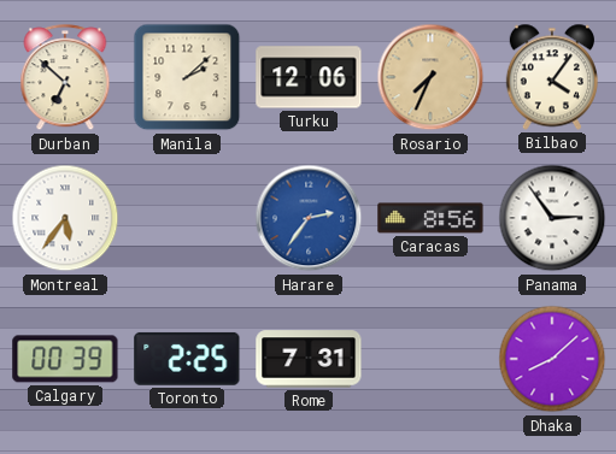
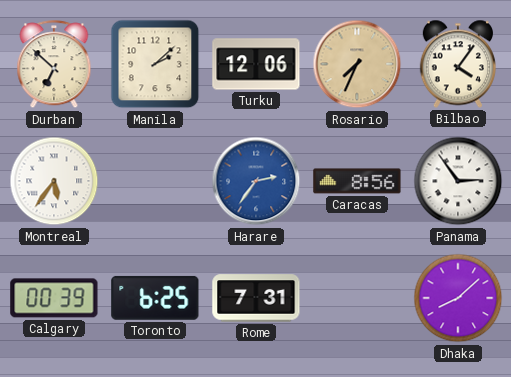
Toronto: 2:25 -> 6:25
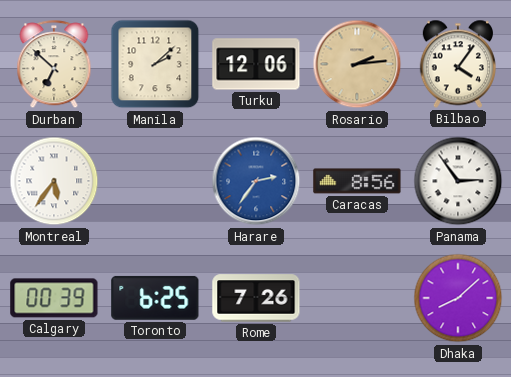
Rosario: 7:34 -> 2:14
Rome: 7:31 -> 7:26
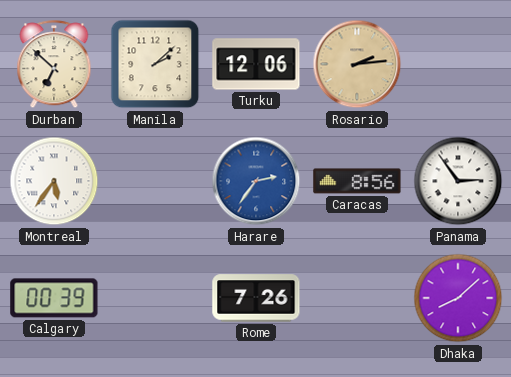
Bilbao: 4:06 -> none
Toronto: 6:25 -> none
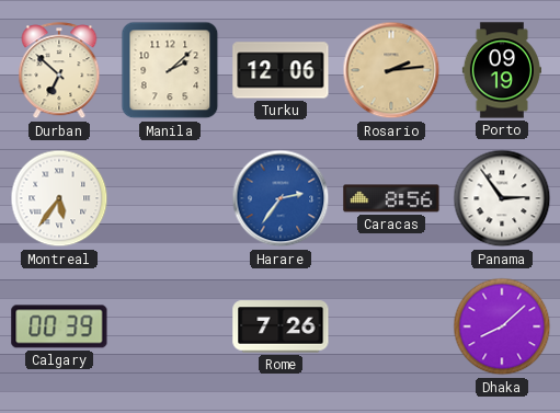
Porto: none -> 09:19
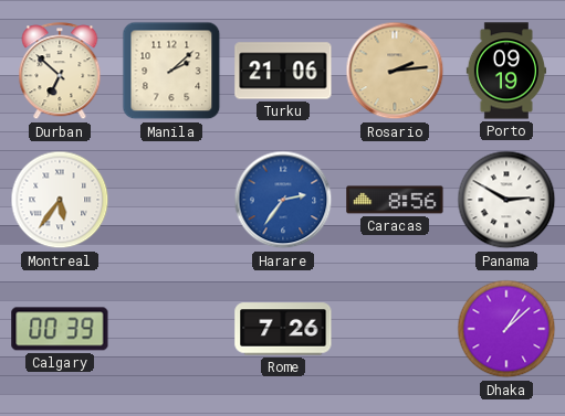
Turku: 12:06 -> 21:06
Panama: 2:54 -> 2:50
Dhaka: 8:08 -> 1:08
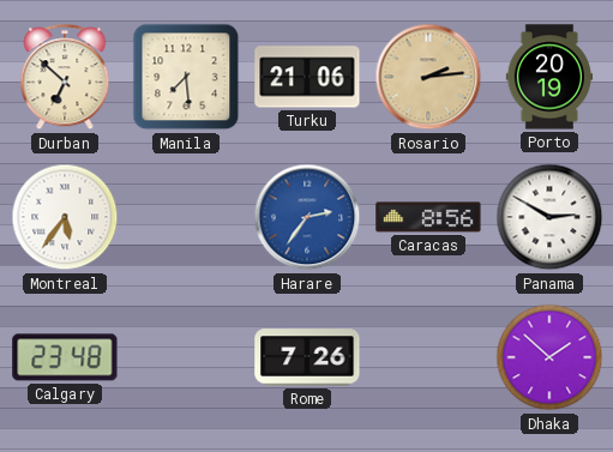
Manila: 2:08 -> 7:29
Porto: 09:19 -> 20:19
Calgary: 00:39 -> 23:48
Dhaka: 1:08 -> 1:52
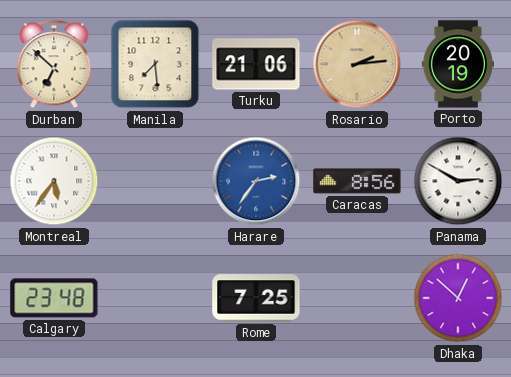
Rome: 7:26 -> 7:25
Dhaka: 1:52 -> 12:52
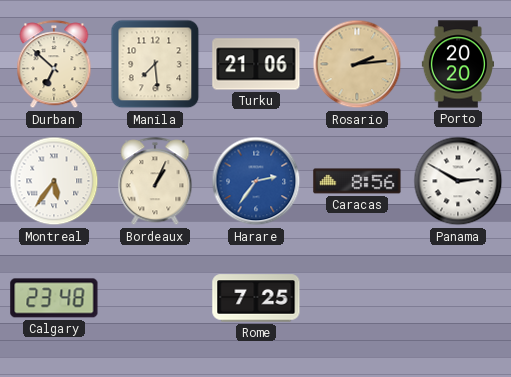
Porto: 20:19 -> 20:20
Bordeaux: none -> 1:04
Dhaka: 12:52 -> none
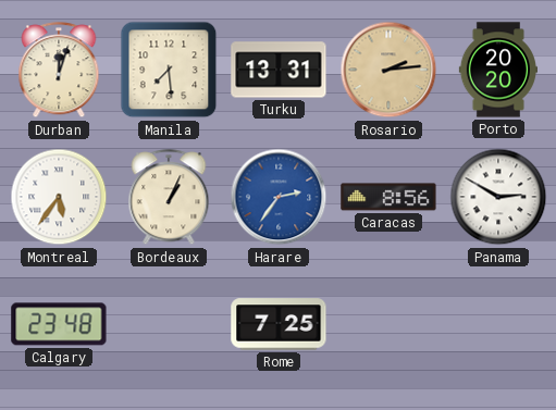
Durban: 6:52 -> 12:03
Turku: 21:06 -> 13:31
